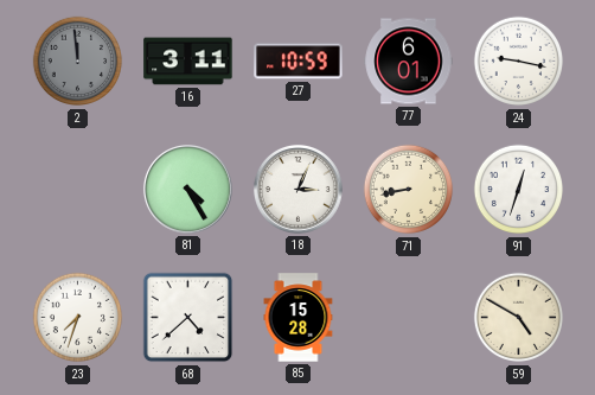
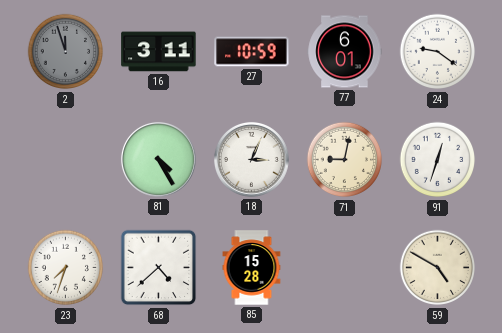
2: 11:59 -> 11:57
24: 9:17 -> 9:21
71: 8:43 -> 9:02
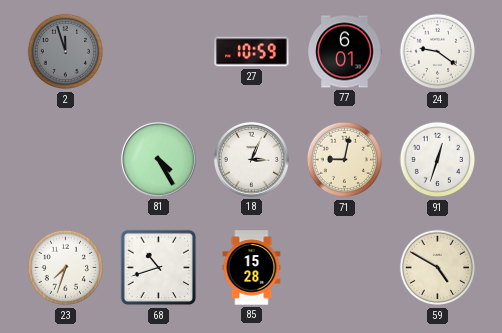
16: 3:11 -> none
68: 4:38 -> 10:42
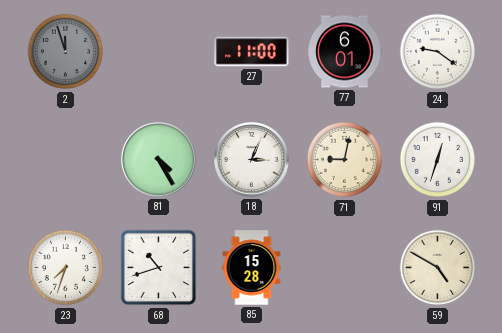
27: 10:59 -> 11:00
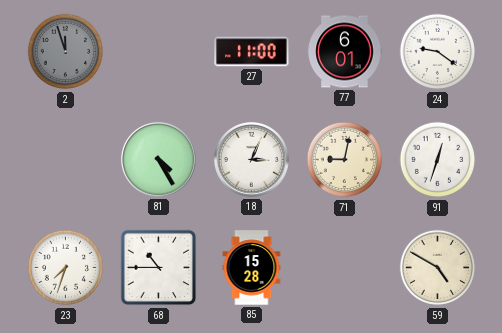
68: 10:42 -> 10:45
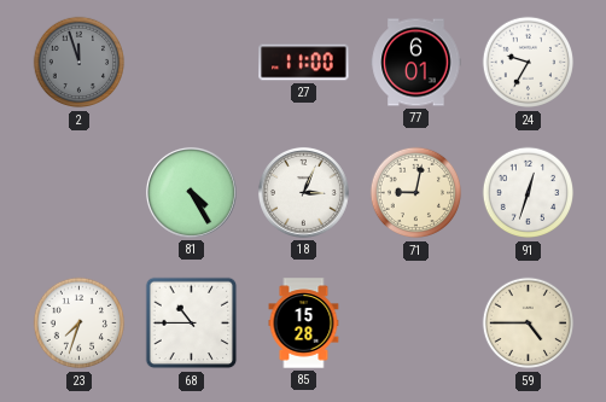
24: 9:21 -> 9:35
59: 4:50 -> 4:45
